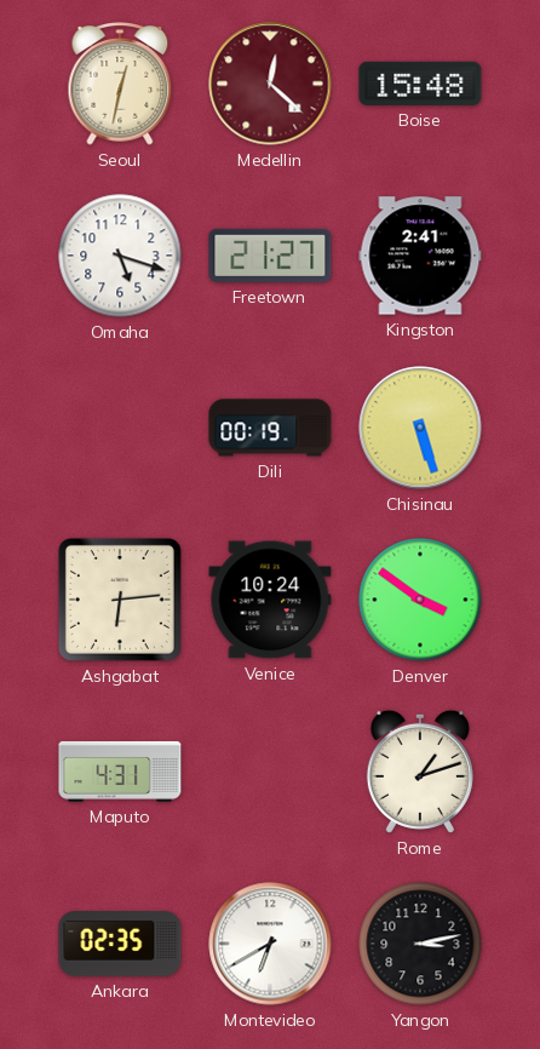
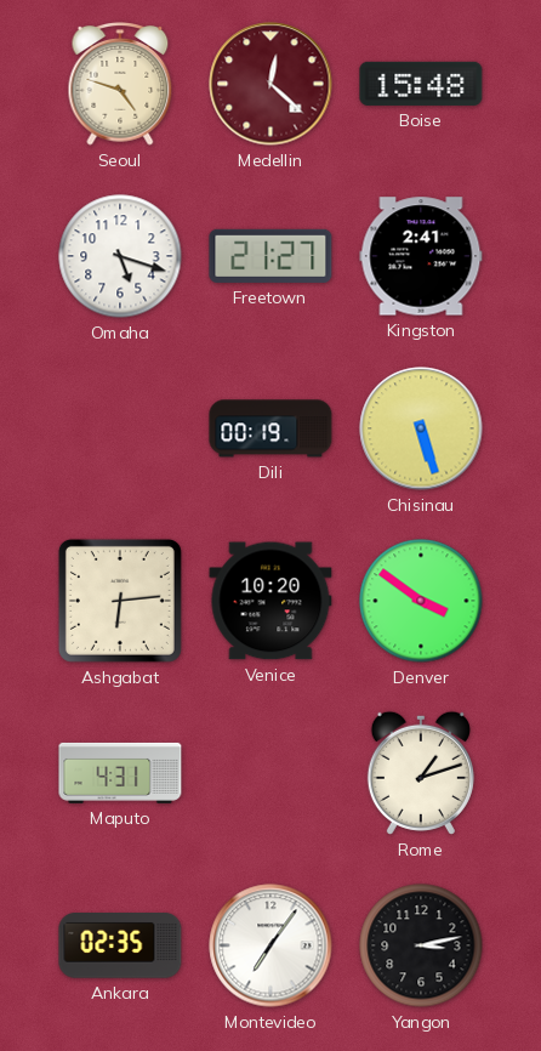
Seoul: 12:32 -> 4:48
Venice: 10:24 -> 10:20
Montevideo: 6:40 -> 7:06
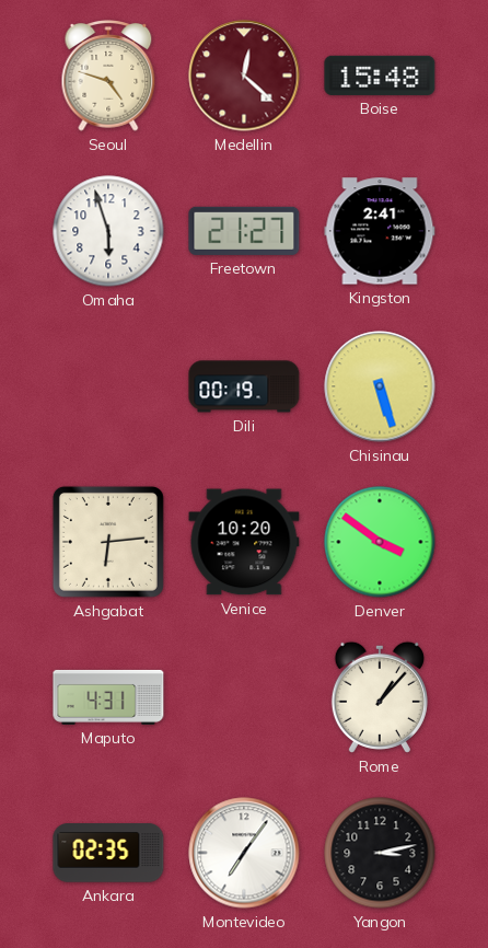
Omaha: 5:18 -> 5:57
Rome: 1:12 -> 1:07
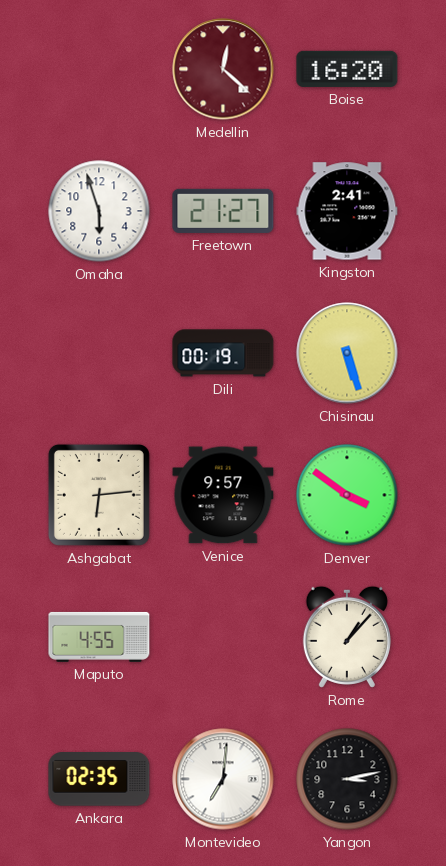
Seoul: 4:48 -> none
Boise: 15:48 -> 16:20
Venice: 10:20 -> 9:57
Maputo: 4:31 -> 4:55
Montevideo: 7:06 -> 7:01
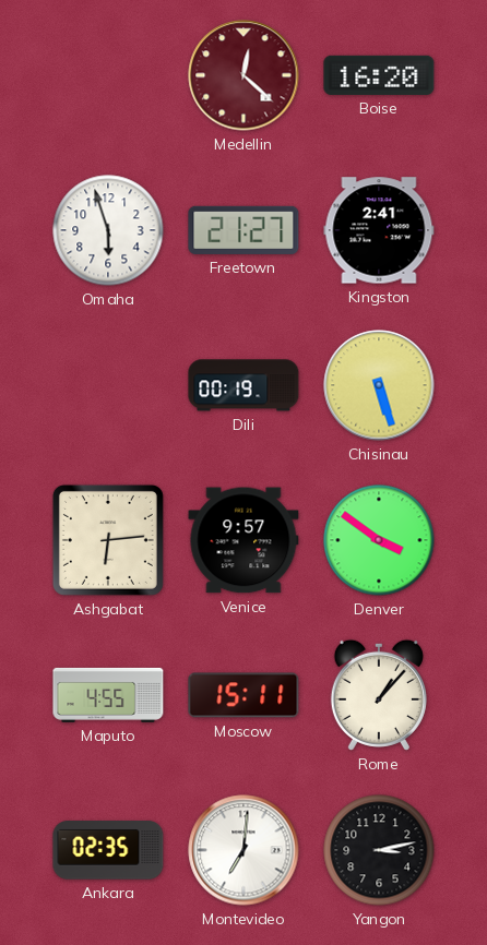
Moscow: none -> 15:11
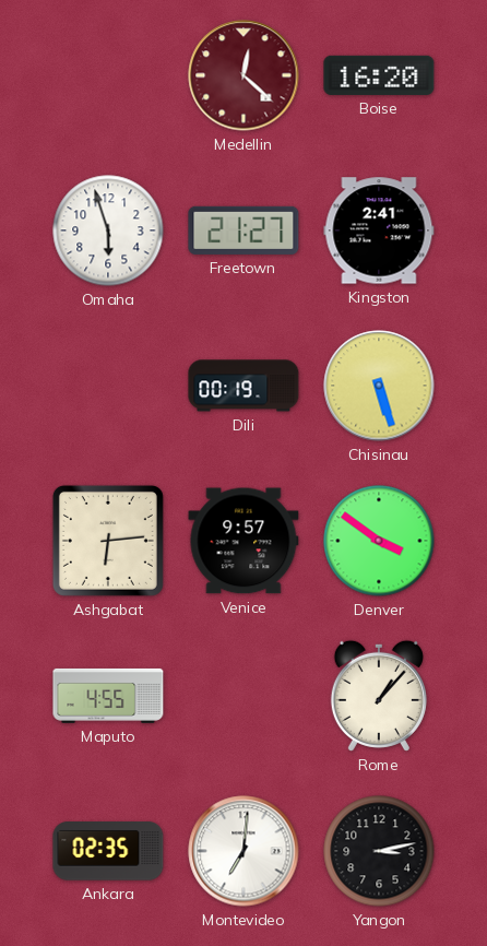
Moscow: 15:11 -> none
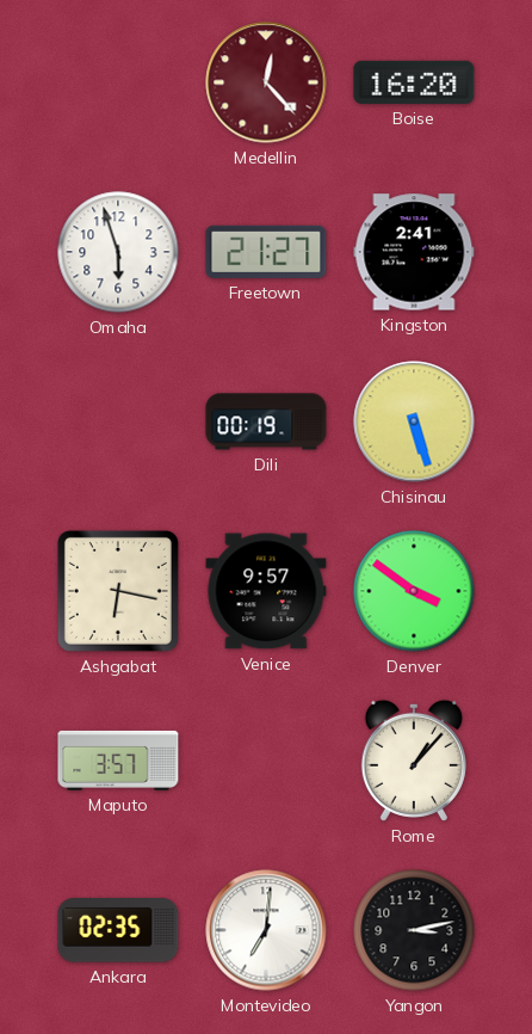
Medellin: 12:22 -> 12:23
Ashgabat: 6:14 -> 6:17
Maputo: 4:55 -> 3:57
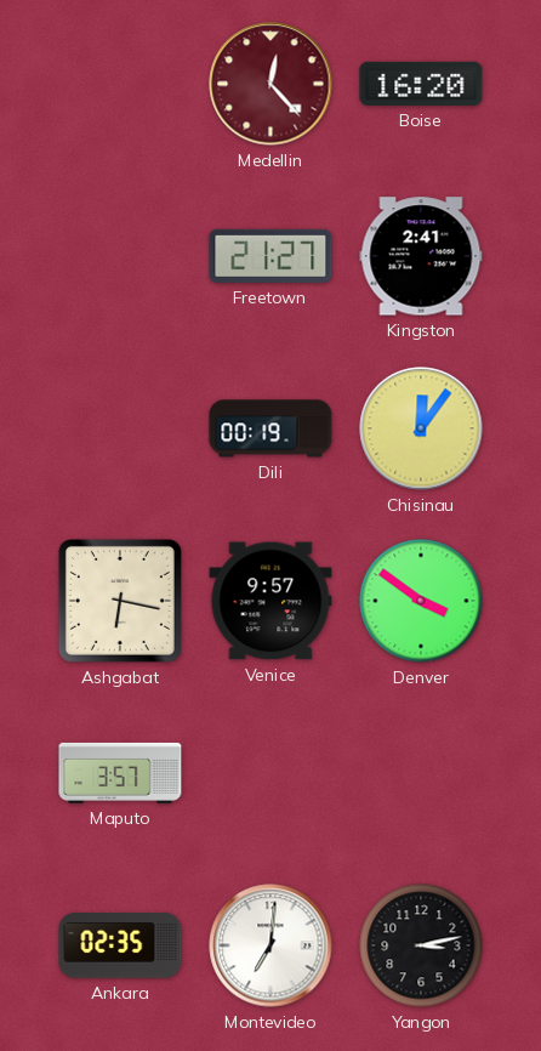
Omaha: 5:57 -> none
Chisinau: 5:27 -> 12:06
Rome: 1:07 -> none
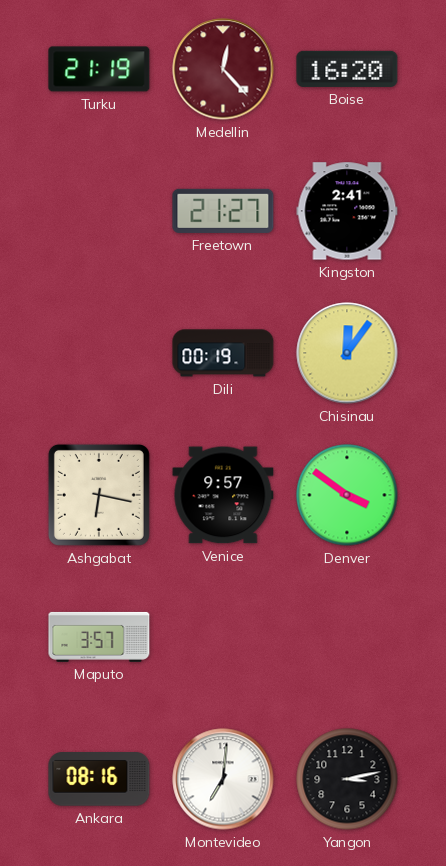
Turku: none -> 21:19
Ankara: 02:35 -> 08:16
